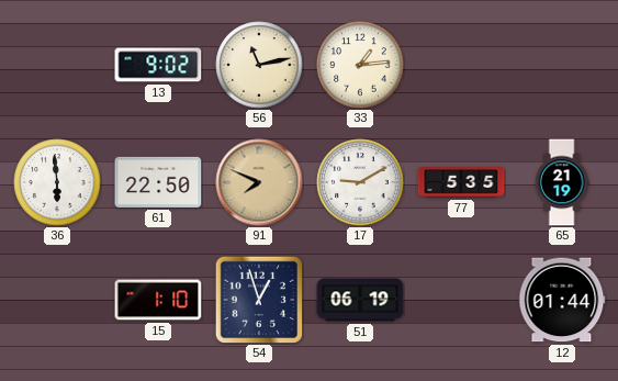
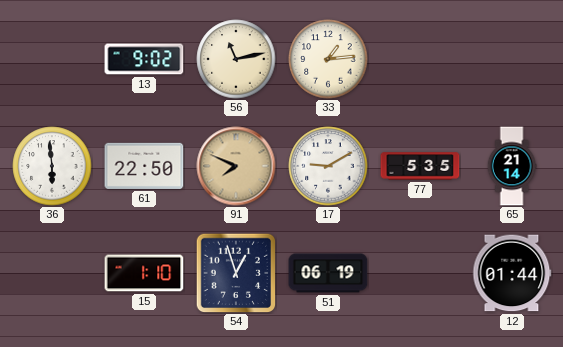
65: 21:19 -> 21:14
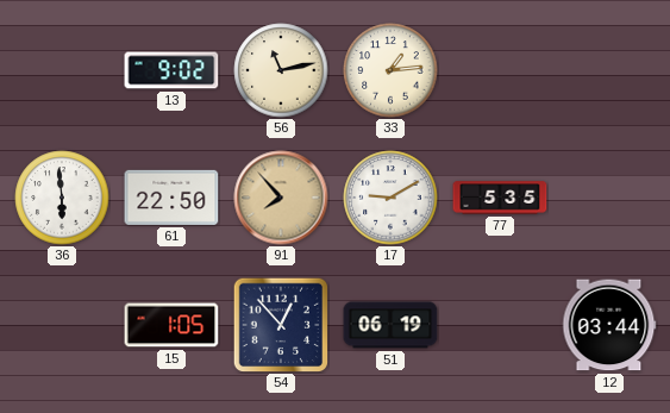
91: 7:49 -> 7:53
65: 21:14 -> none
15: 1:10 -> 1:05
54: 12:57 -> 12:53
12: 01:44 -> 03:44
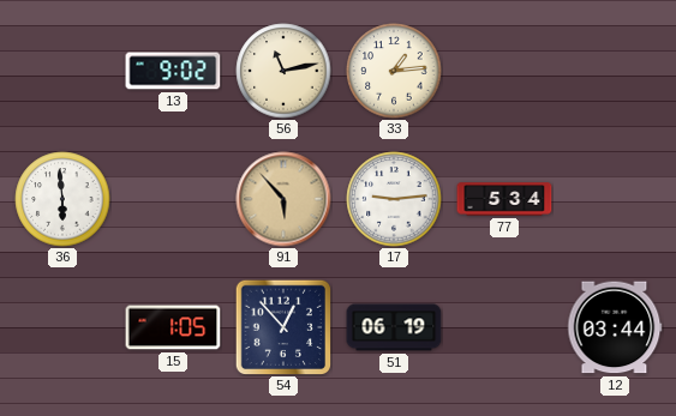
61: 22:50 -> none
91: 7:53 -> 5:53
17: 9:10 -> 9:14
77: 5:35 -> 5:34
